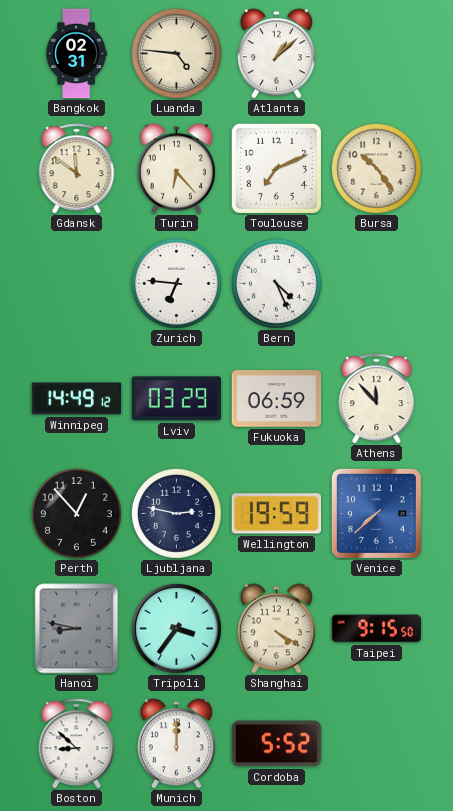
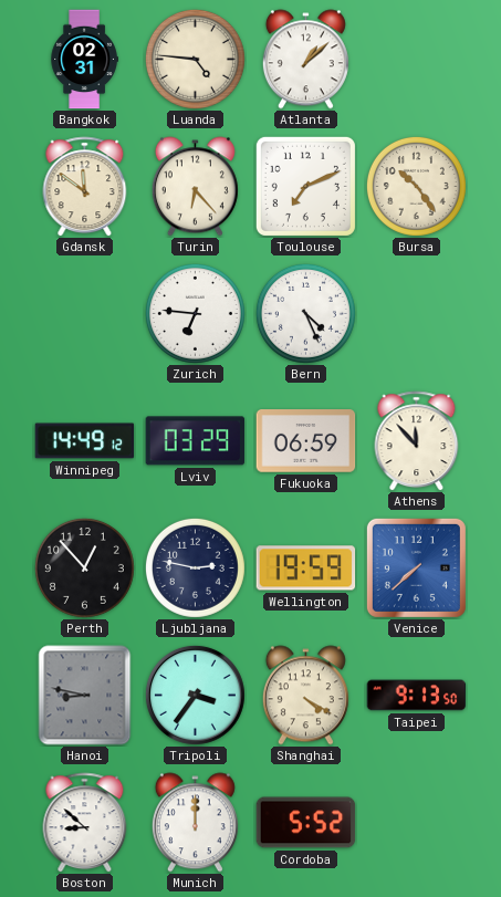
Taipei: 9:15 -> 9:13
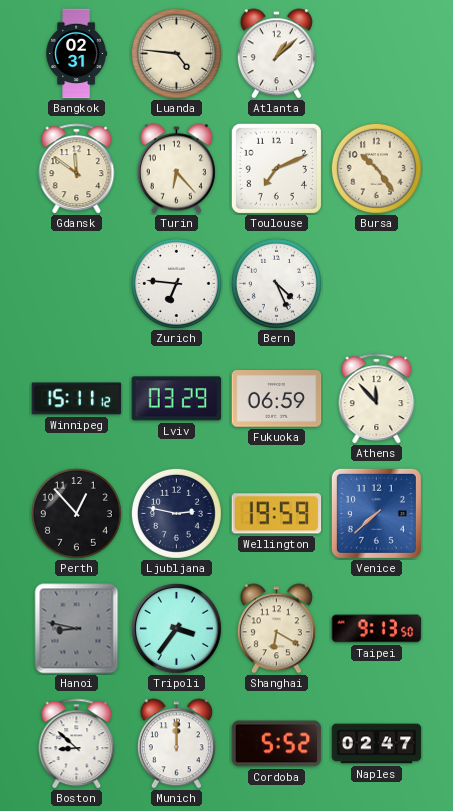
Winnipeg: 14:49 -> 15:11
Shanghai: 4:20 -> 6:20
Naples: none -> 02:47
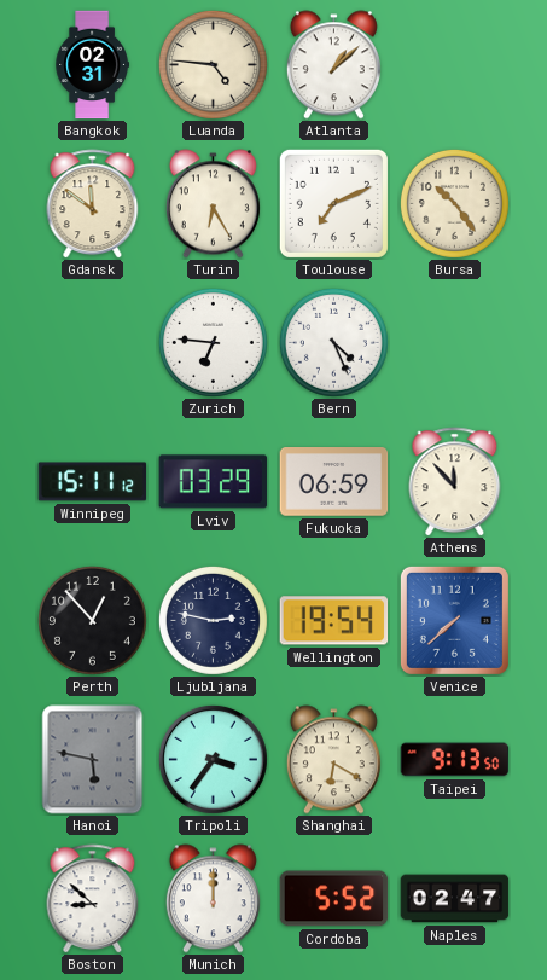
Turin: 6:23 -> 6:25
Wellington: 19:59 -> 19:54
Hanoi: 8:47 -> 5:47
